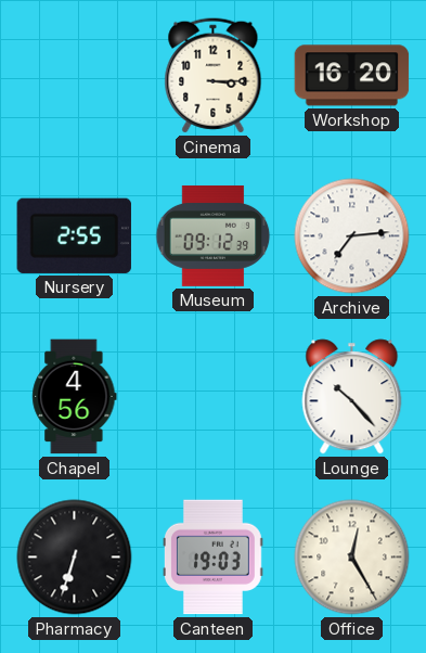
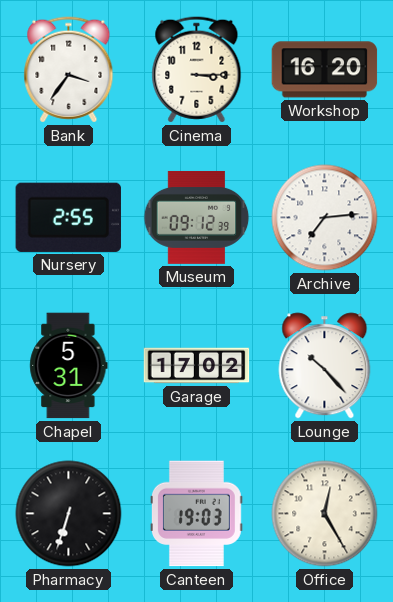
Bank: none -> 3:36
Chapel: 4:56 -> 5:31
Garage: none -> 17:02
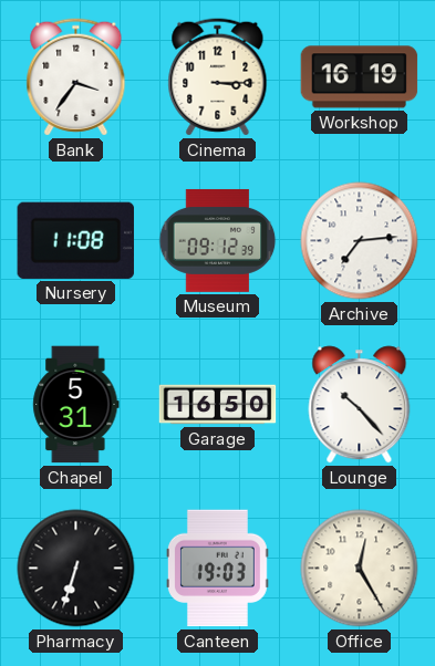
Workshop: 16:20 -> 16:19
Nursery: 2:55 -> 11:08
Garage: 17:02 -> 16:50
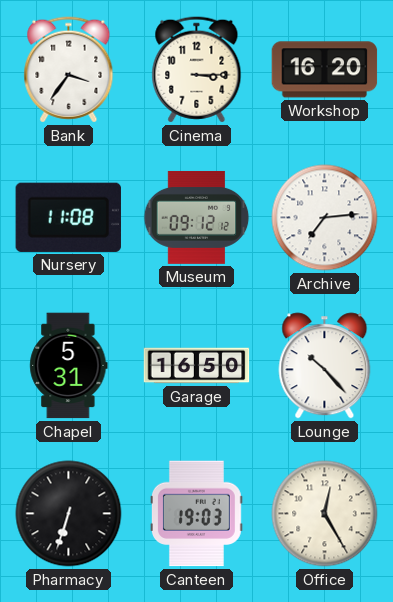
Workshop: 16:19 -> 16:20
Museum: 09:12:39 -> 09:12:12
